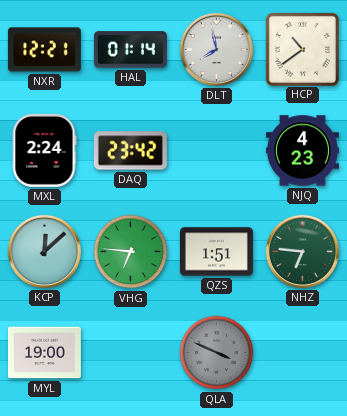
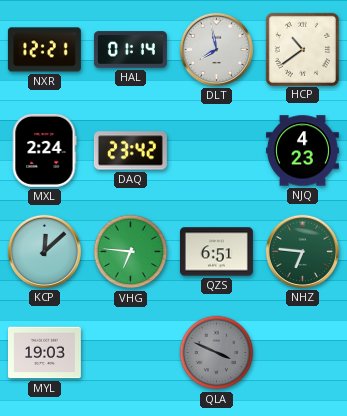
QZS: 1:51 -> 6:51
MYL: 19:00 -> 19:03
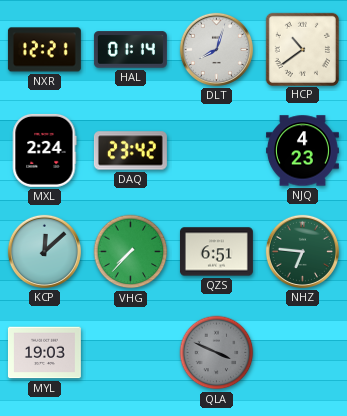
DLT: 7:58 -> 8:03
VHG: 6:46 -> 7:37
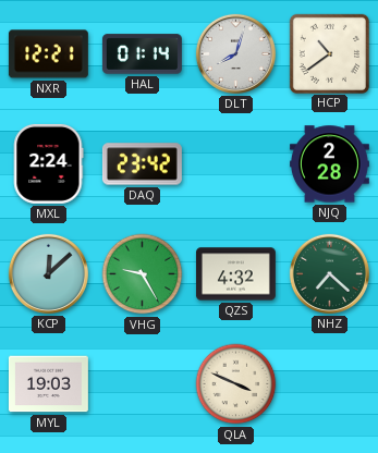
NJQ: 4:23 -> 2:28
VHG: 7:37 -> 9:25
QZS: 6:51 -> 4:32
NHZ: 6:46 -> 7:22
QLA dial: grey -> cream
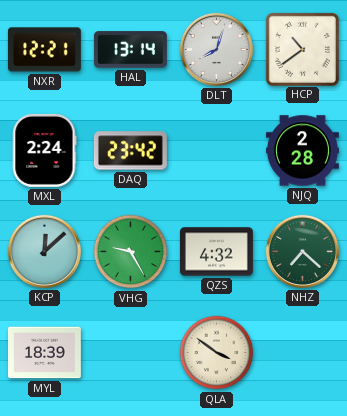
HAL: 01:14 -> 13:14
MYL: 19:03 -> 18:39
QLA: 3:49 -> 3:51
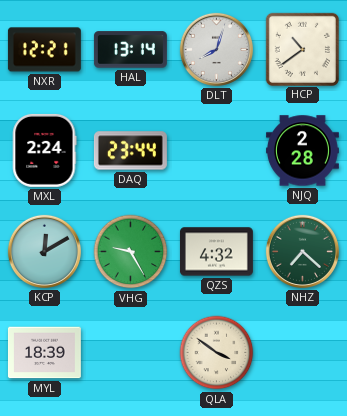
DAQ: 23:42 -> 23:44
KCP: 12:08 -> 12:10
